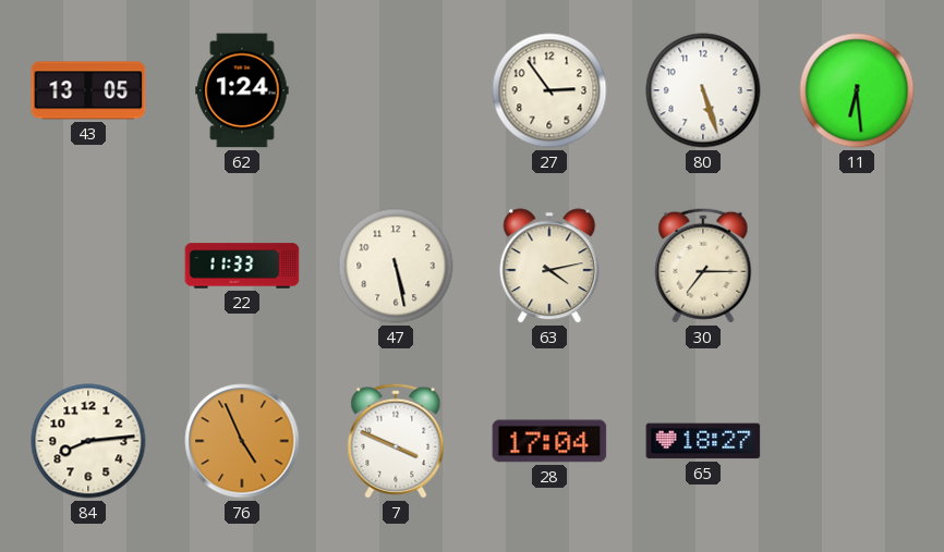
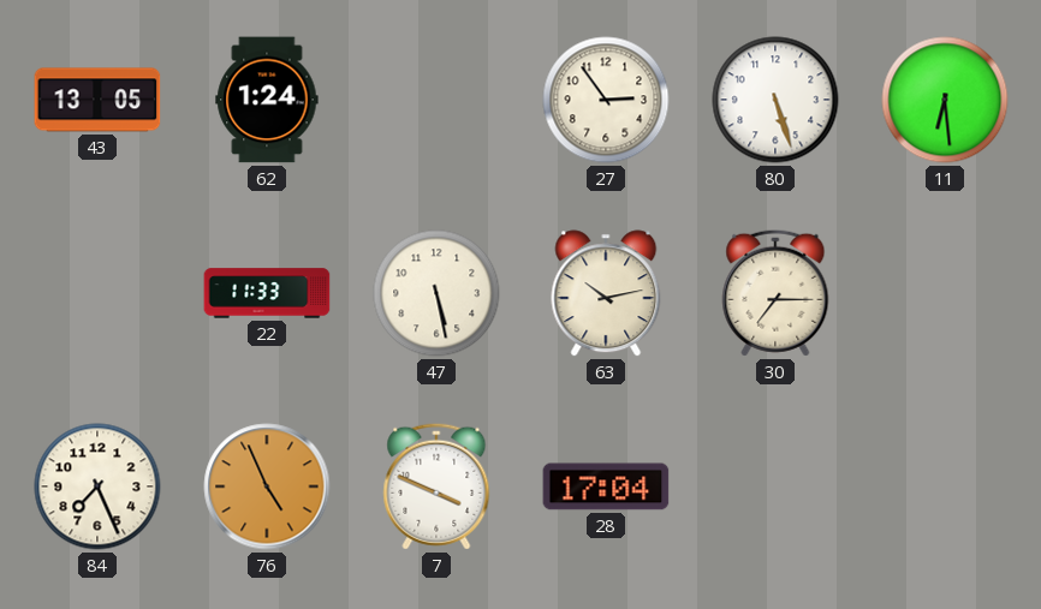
63: 4:13 -> 10:13
84: 8:14 -> 7:26
65: 18:27 -> none
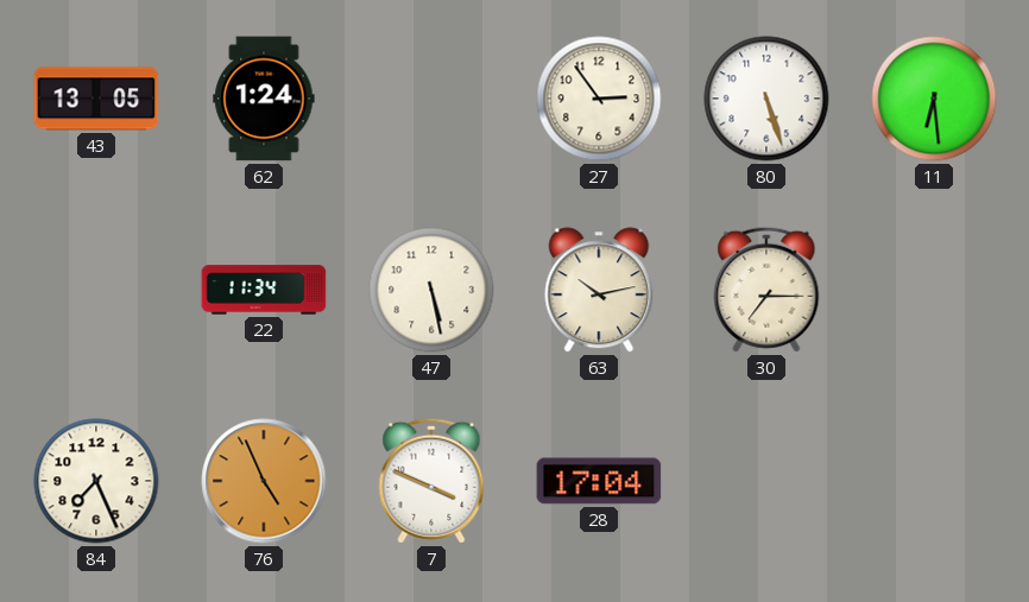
22: 11:33 -> 11:34
